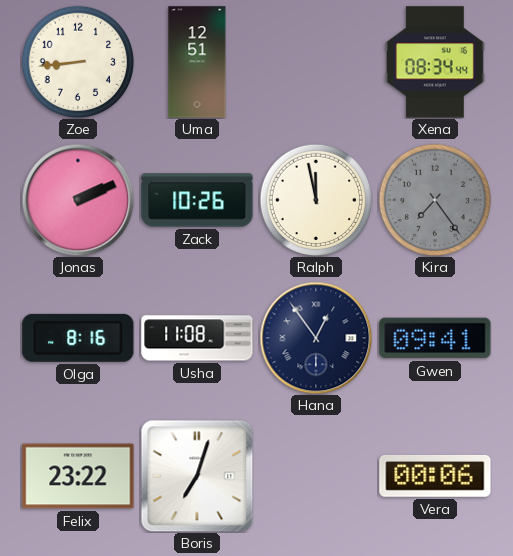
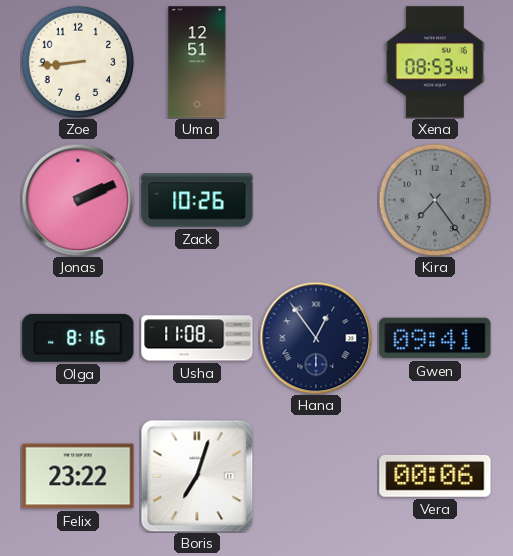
Xena: 08:34 -> 08:53
Ralph: 11:58 -> none
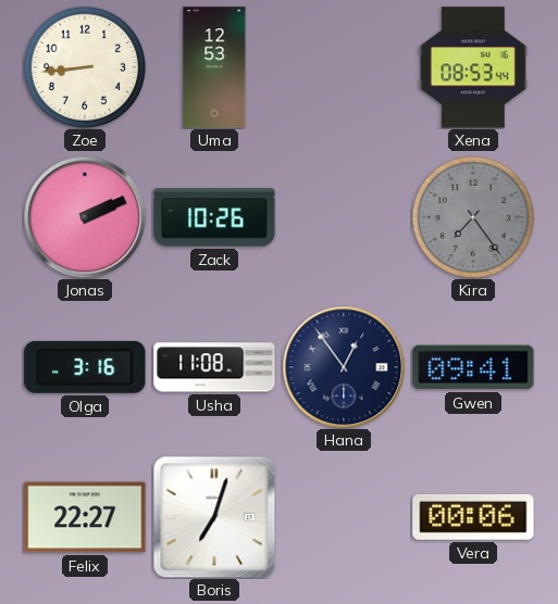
Uma: 12:51 -> 12:53
Olga: 8:16 -> 3:16
Felix: 23:22 -> 22:27
